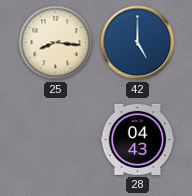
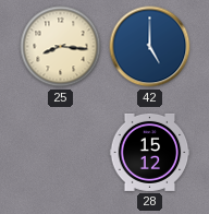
28: 04:43 -> 15:12
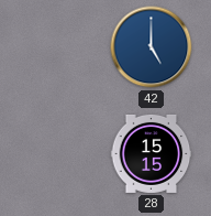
25: 8:16 -> none
28: 15:12 -> 15:15
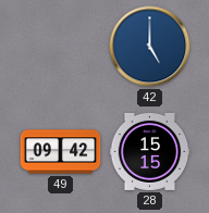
49: none -> 09:42
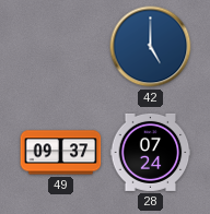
49: 09:42 -> 09:37
28: 15:15 -> 07:24
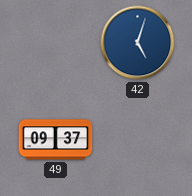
42: 5:00 -> 5:03
28: 07:24 -> none
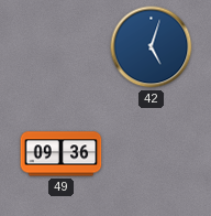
49: 09:37 -> 09:36
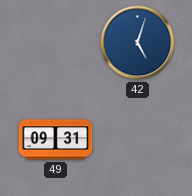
49: 09:36 -> 09:31
